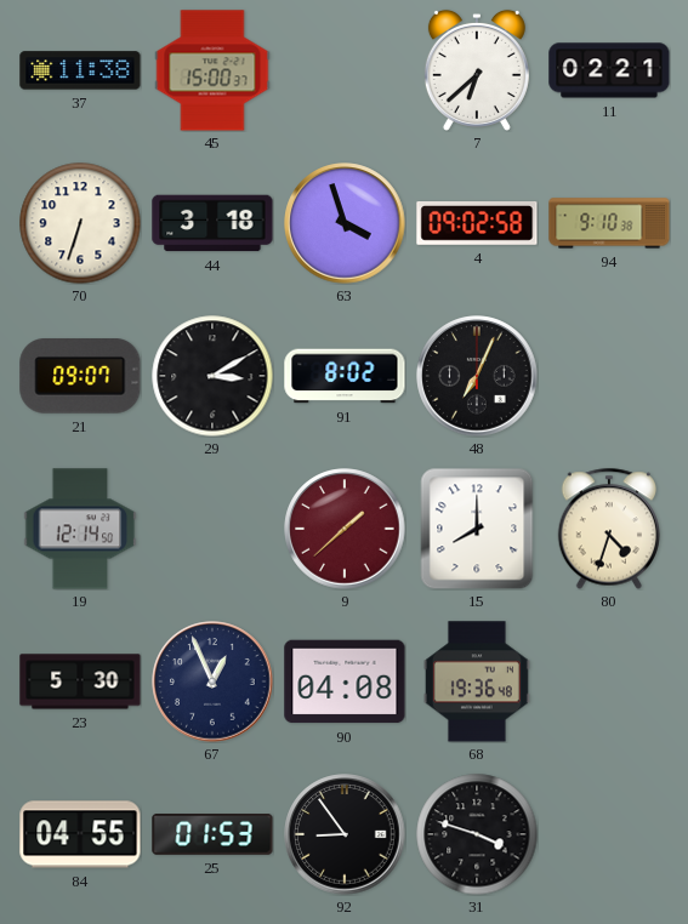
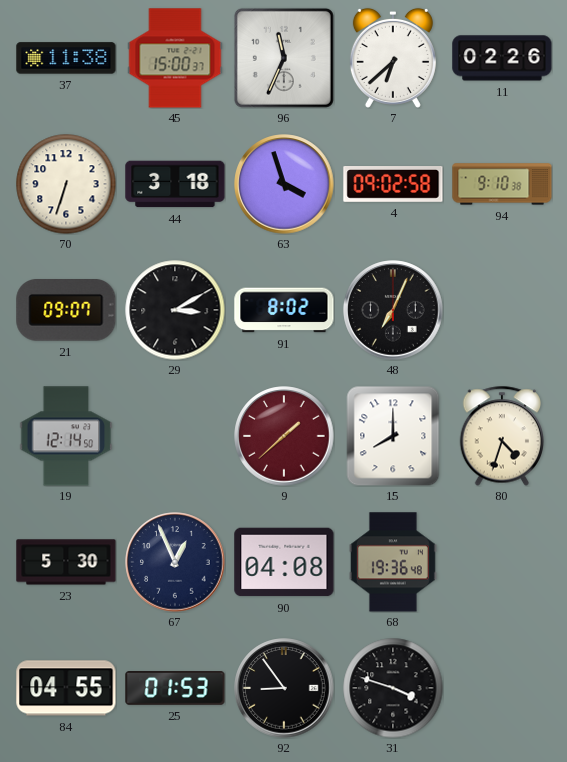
96: none -> 11:34
11: 02:21 -> 02:26
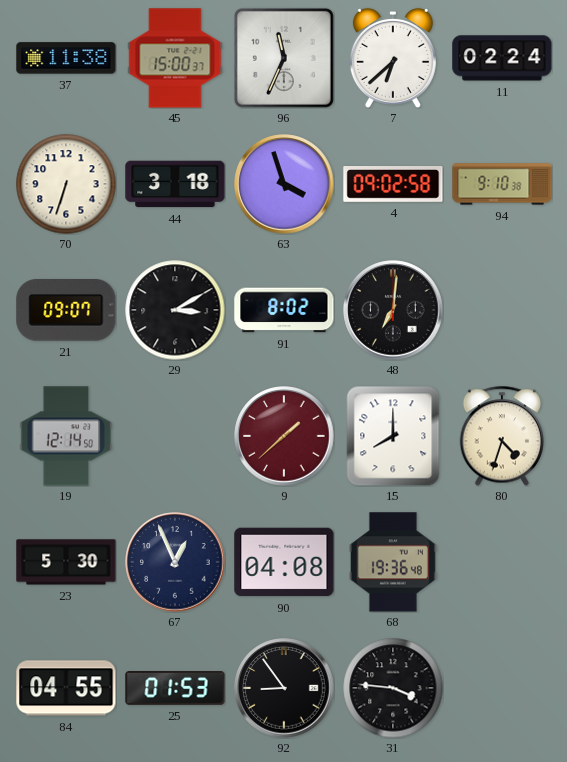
11: 02:26 -> 02:24
48: 7:04 -> 7:01
31: 3:48 -> 3:46
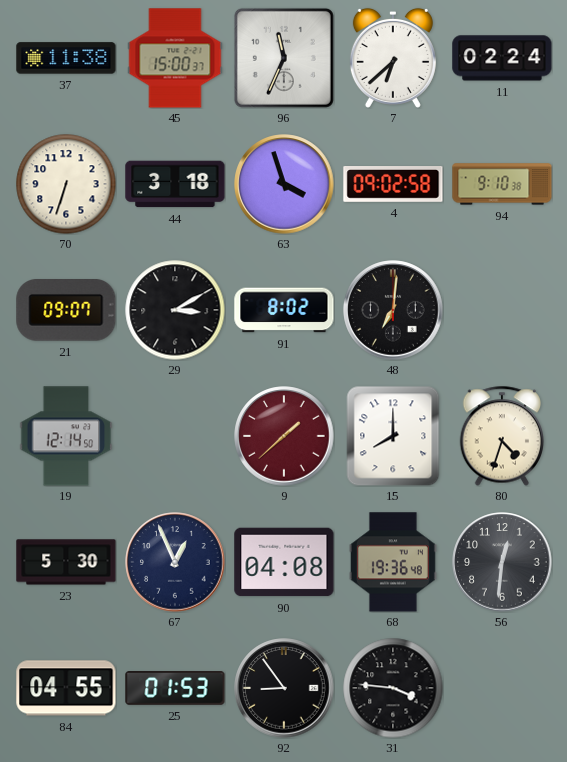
56: none -> 12:31
